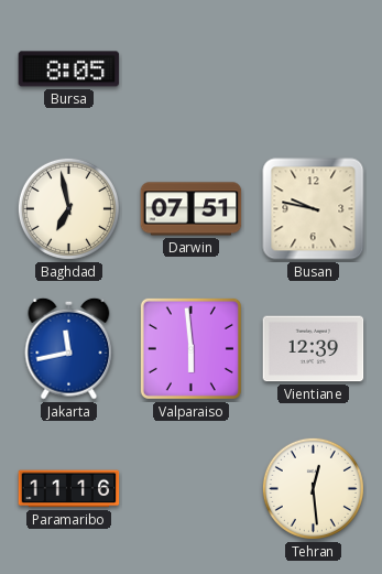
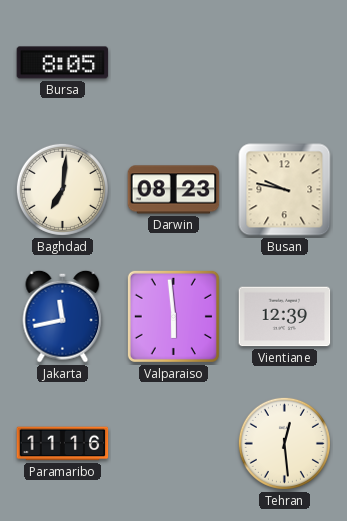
Baghdad: 6:58 -> 7:01
Darwin: 07:51 -> 08:23
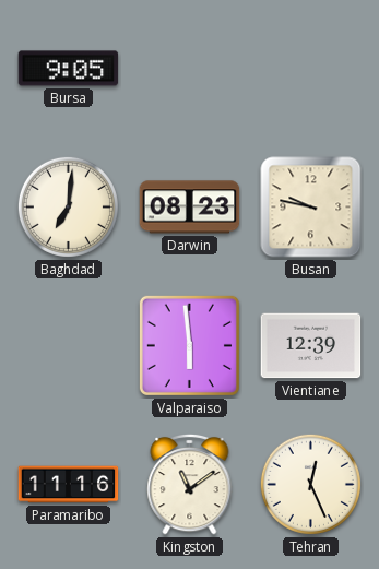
Bursa: 8:05 -> 9:05
Jakarta: 11:43 -> none
Kingston: none -> 11:09
Tehran: 12:29 -> 12:26
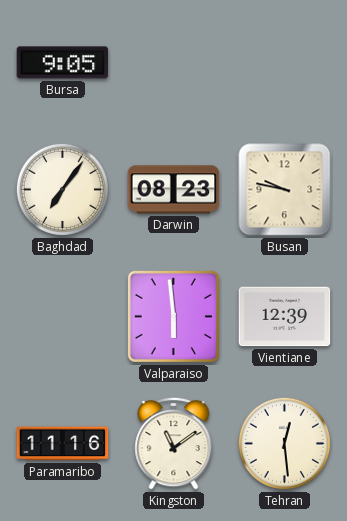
Baghdad: 7:01 -> 7:06
Tehran: 12:26 -> 12:29
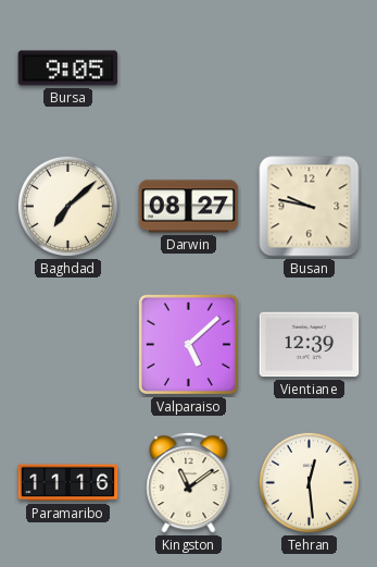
Baghdad: 7:06 -> 7:08
Darwin: 08:23 -> 08:27
Valparaiso: 5:59 -> 5:08
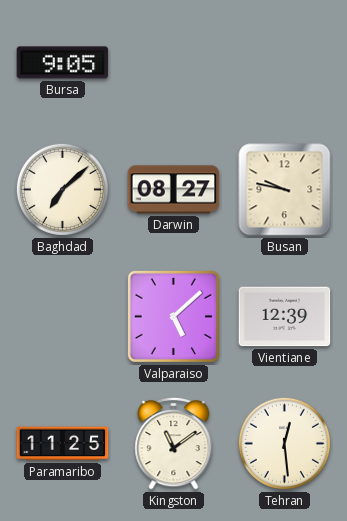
Paramaribo: 11:16 -> 11:25
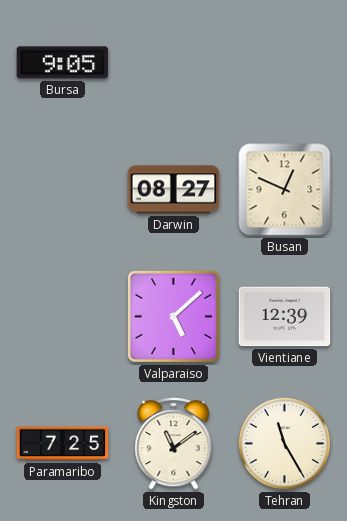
Baghdad: 7:08 -> none
Busan: 9:47 -> 12:49
Paramaribo: 11:25 -> 7:25
Tehran: 12:29 -> 11:25
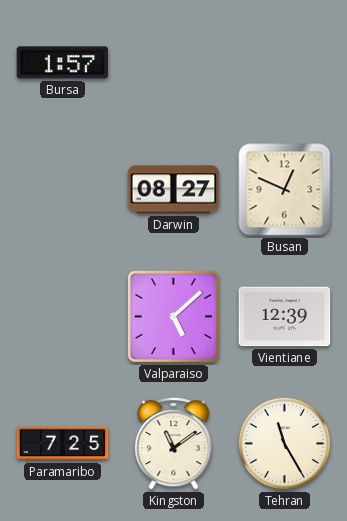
Bursa: 9:05 -> 1:57
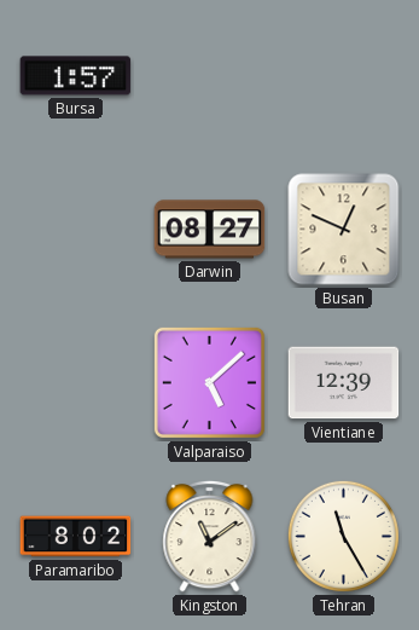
Paramaribo: 7:25 -> 8:02
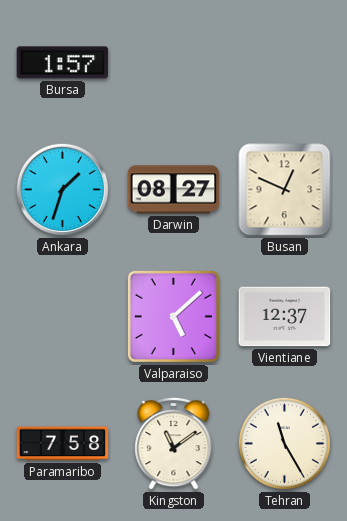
Ankara: none -> 1:33
Vientiane: 12:39 -> 12:37
Paramaribo: 8:02 -> 7:58
